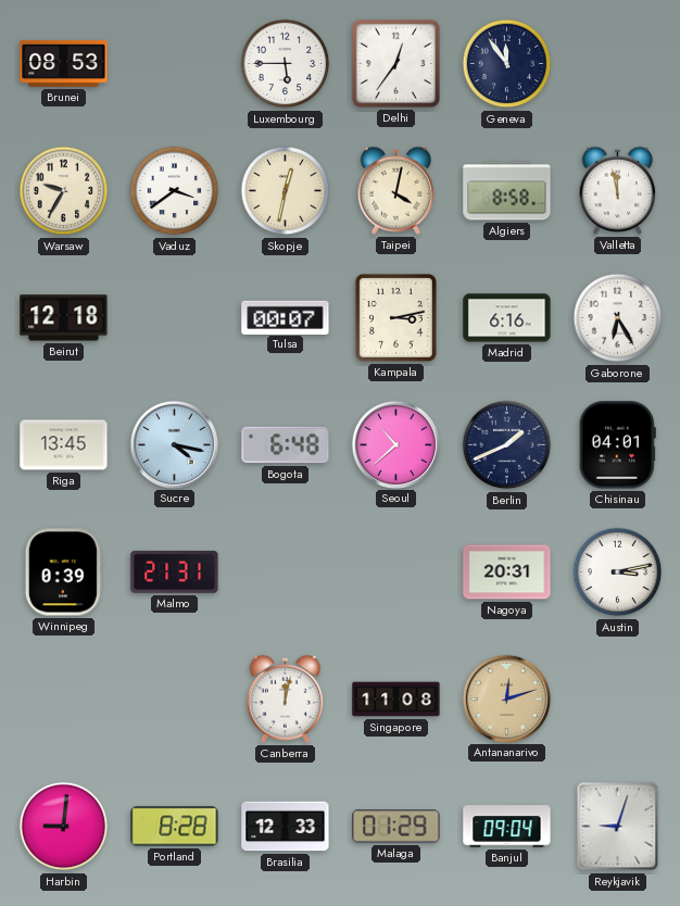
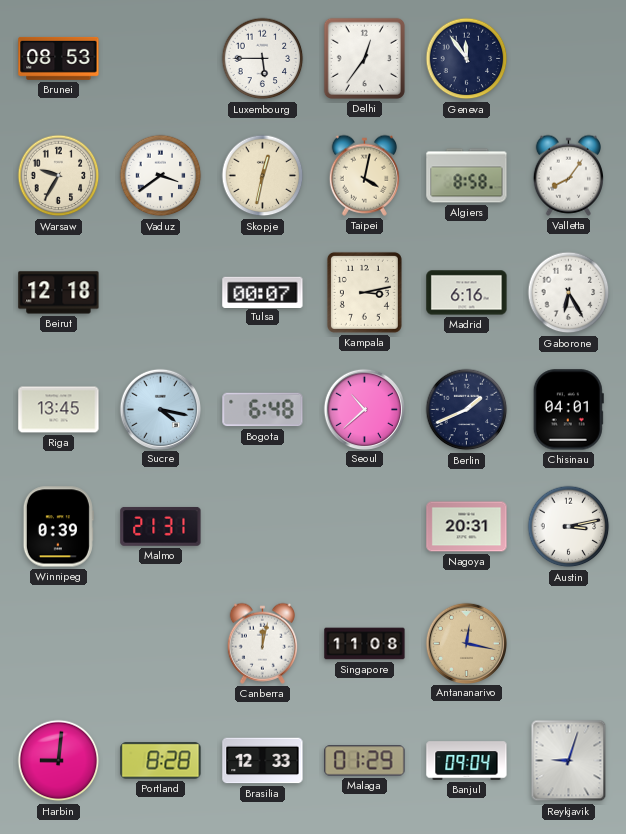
Valletta: 11:58 -> 8:06
Antananarivo: 12:12 -> 12:17
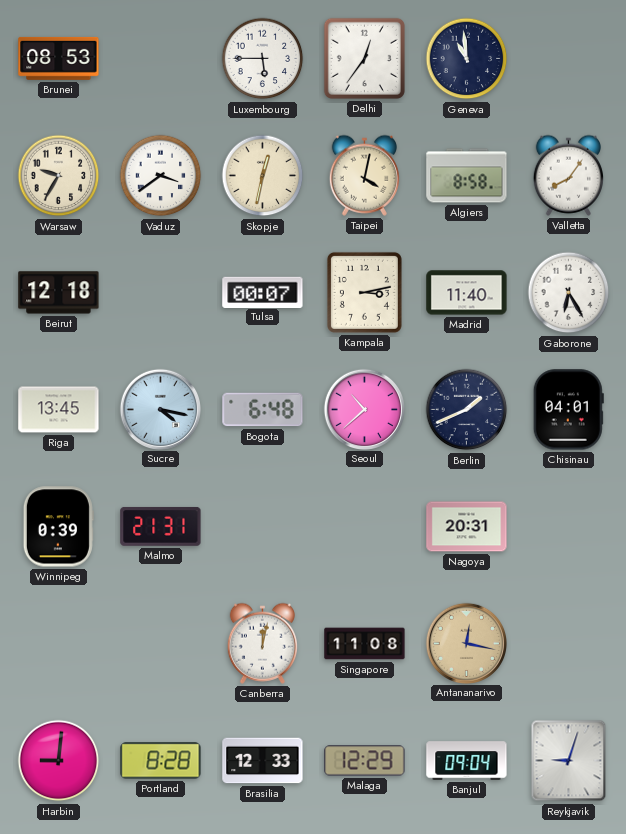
Geneva: 11:54 -> 10:59
Madrid: 6:16 -> 11:40
Austin: 3:13 -> none
Malaga: 01:29 -> 12:29
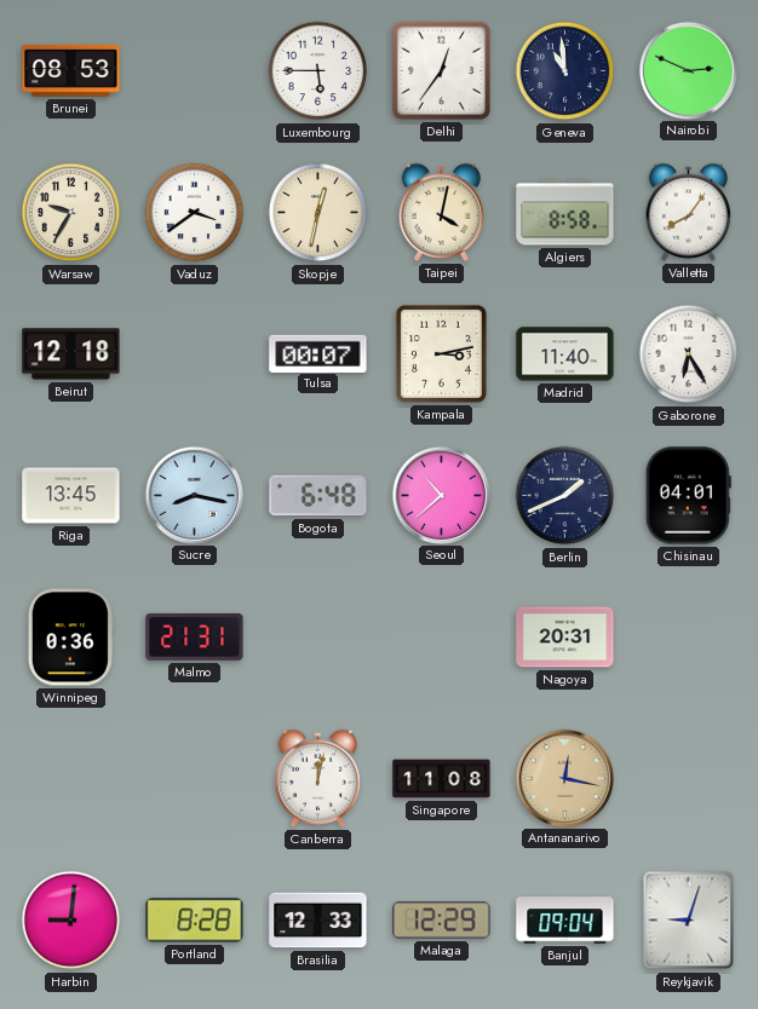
Nairobi: none -> 2:49
Sucre: 4:17 -> 8:17
Winnipeg: 0:39 -> 0:36
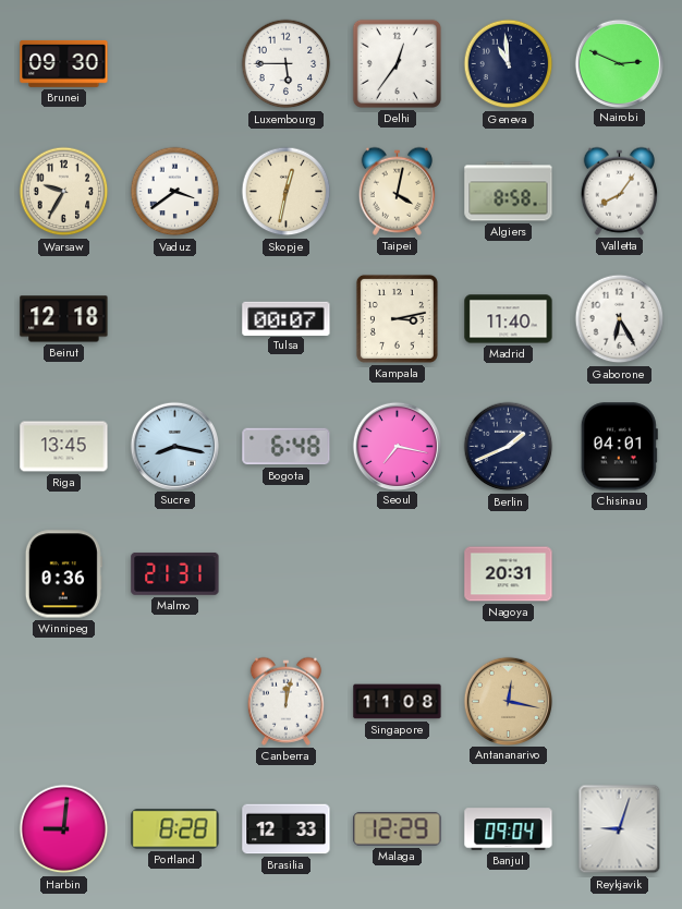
Brunei: 08:53 -> 09:30
Seoul: 10:38 -> 7:17
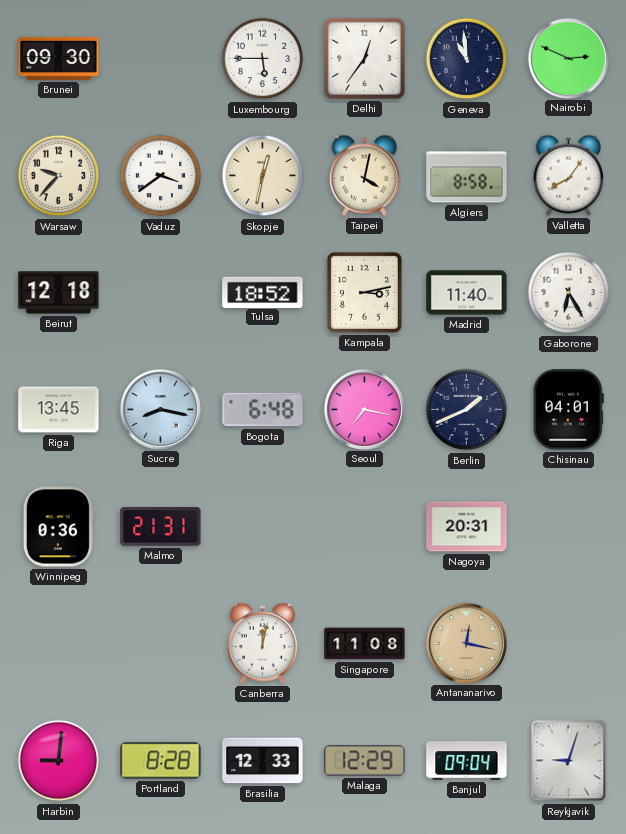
Warsaw: 9:35 -> 9:37
Tulsa: 00:07 -> 18:52
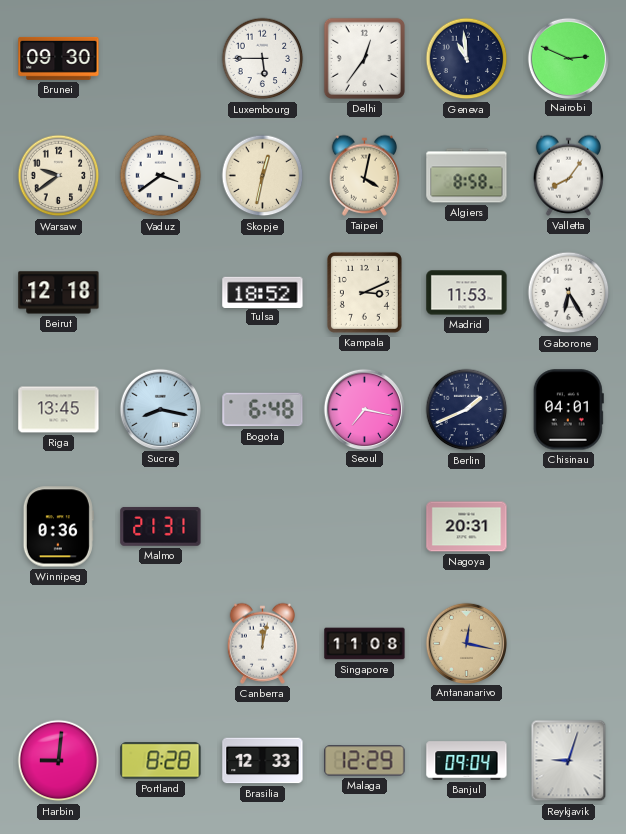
Warsaw: 9:37 -> 9:39
Kampala: 3:13 -> 3:11
Madrid: 11:40 -> 11:53
